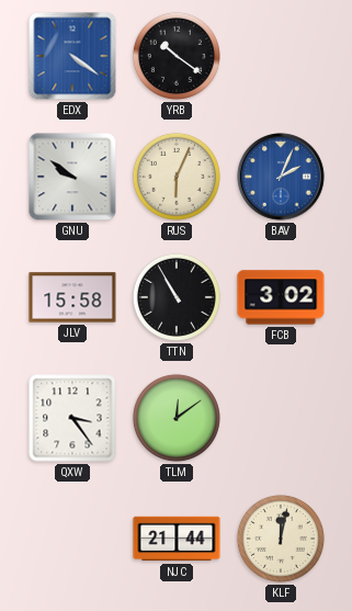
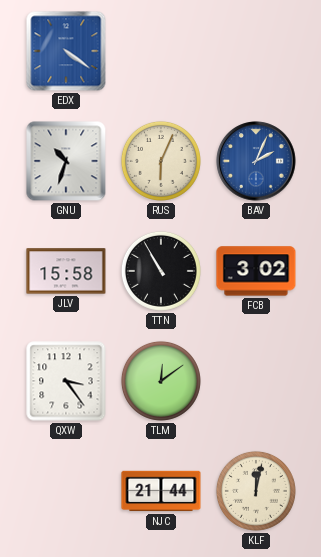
YRB: 10:21 -> none
GNU: 9:51 -> 10:33
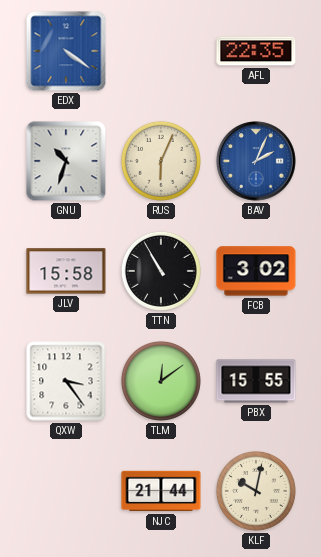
AFL: none -> 22:35
PBX: none -> 15:55
KLF: 12:02 -> 10:02
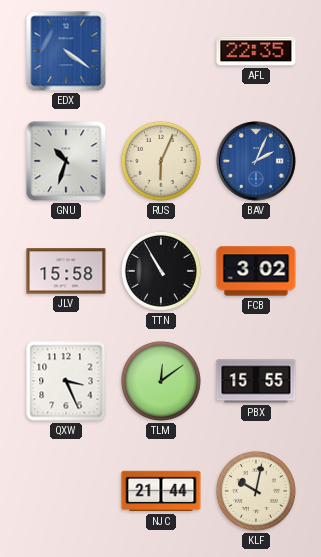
QXW: 3:24 -> 3:26
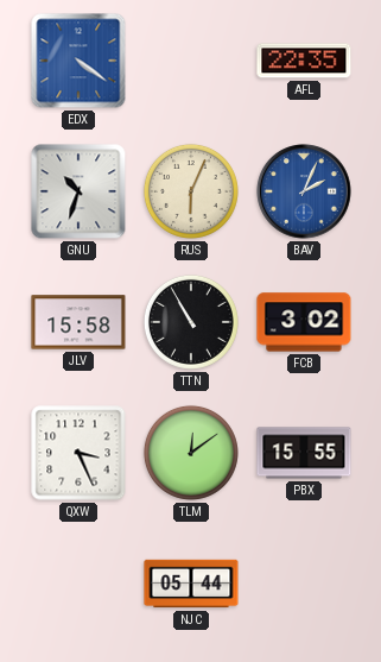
NJC: 21:44 -> 05:44
KLF: 10:02 -> none
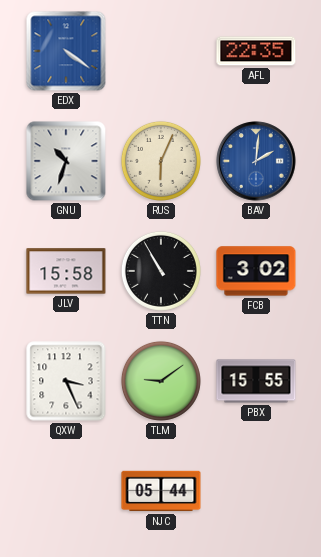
BAV: 2:04 -> 2:01
TLM: 12:09 -> 9:09
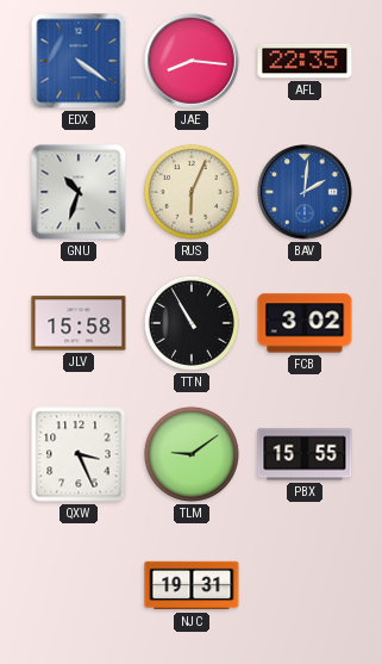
JAE: none -> 8:16
NJC: 05:44 -> 19:31
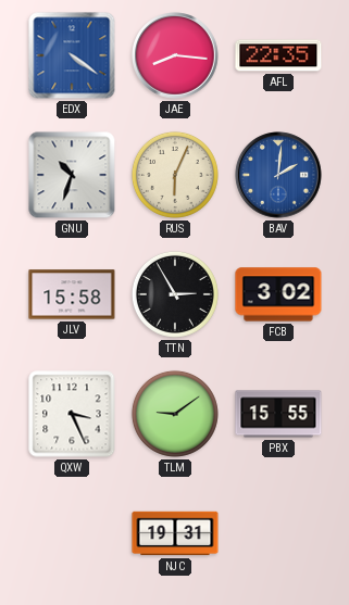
TTN: 10:55 -> 2:55
